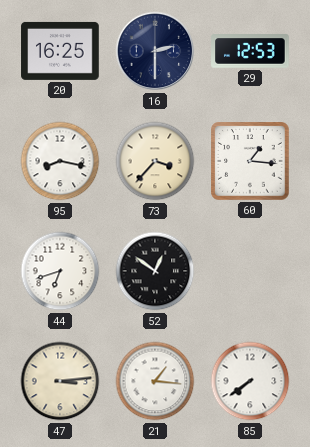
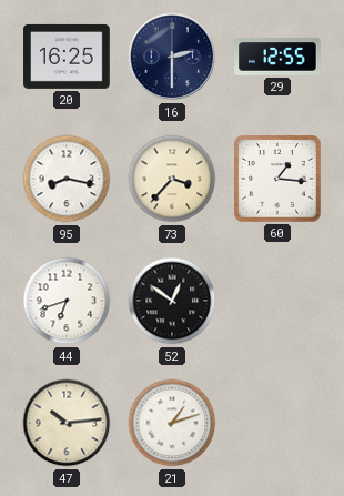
29: 12:53 -> 12:55
47: 3:14 -> 10:14
21: 1:16 -> 1:12
85: 7:39 -> none
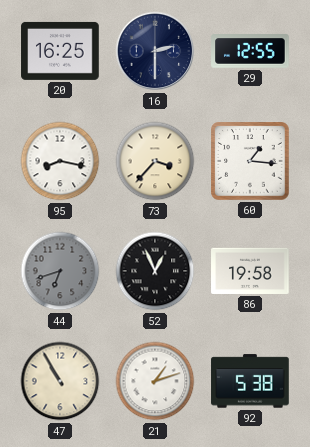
44 dial: white -> grey
52: 12:51 -> 12:56
86: none -> 19:58
47: 10:14 -> 10:55
92: none -> 5:38
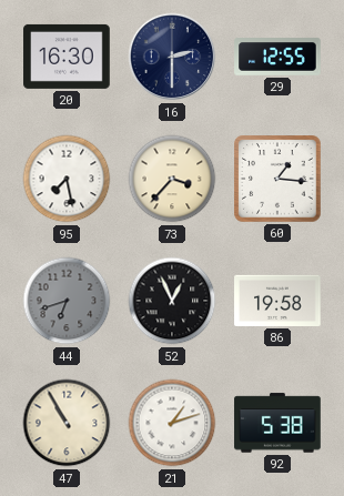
20: 16:25 -> 16:30
95: 8:17 -> 7:28
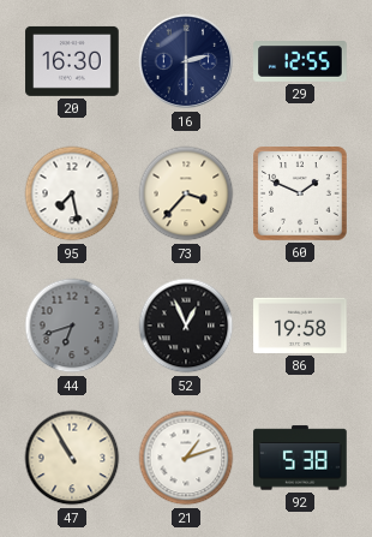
60: 1:16 -> 1:49
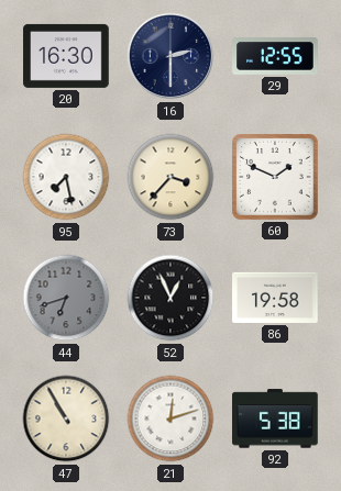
21: 1:12 -> 12:12
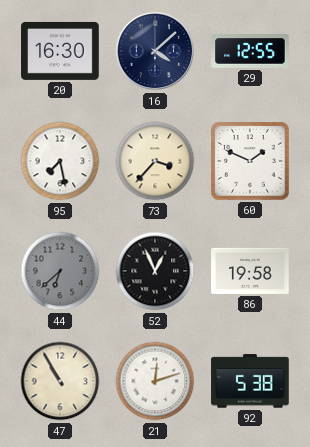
16: 2:30 -> 4:08
44: 6:42 -> 6:38
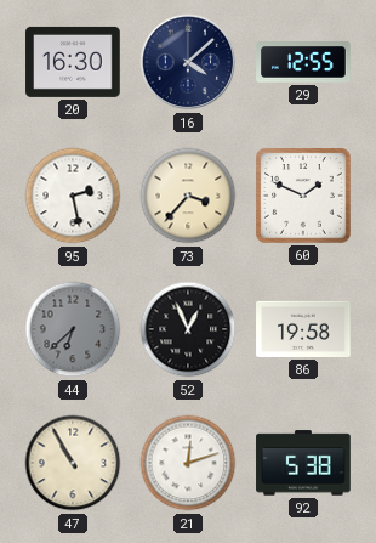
95: 7:28 -> 2:28
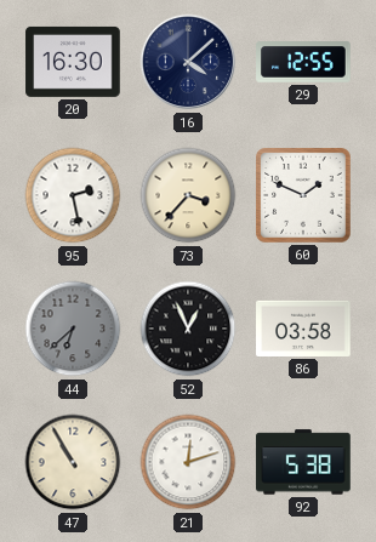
86: 19:58 -> 03:58
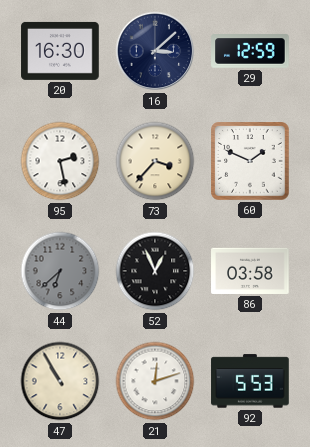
16: 4:08 -> 3:08
29: 12:55 -> 12:59
92: 5:38 -> 5:53
